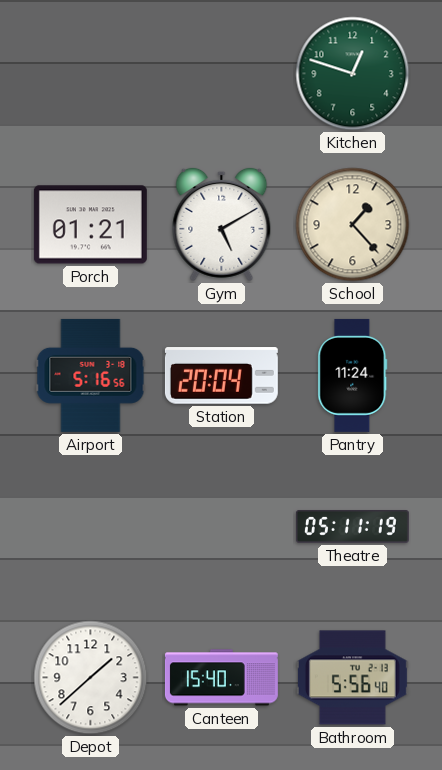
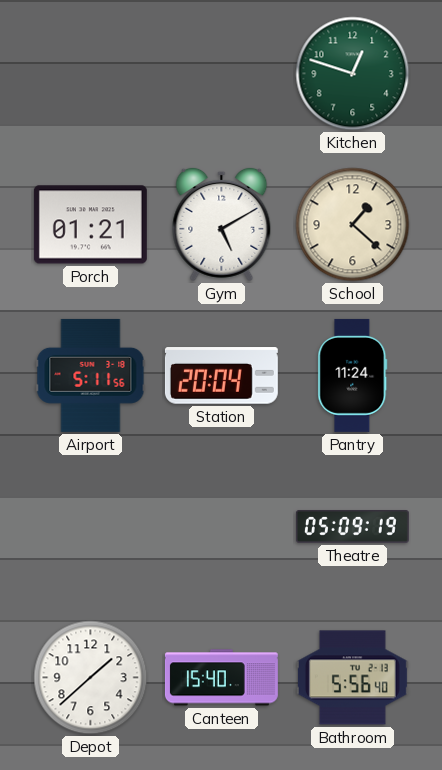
School: 1:23 -> 1:22
Airport: 5:16 -> 5:11
Theatre: 05:11 -> 05:09
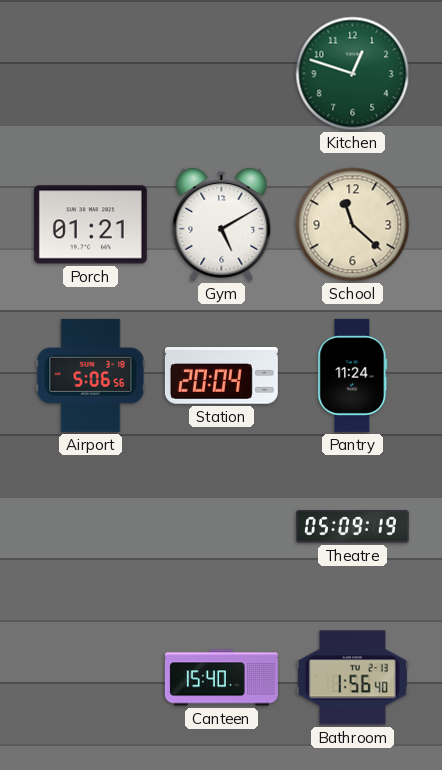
School: 1:22 -> 11:22
Airport: 5:11 -> 5:06
Depot: 1:38 -> none
Bathroom: 5:56 -> 1:56
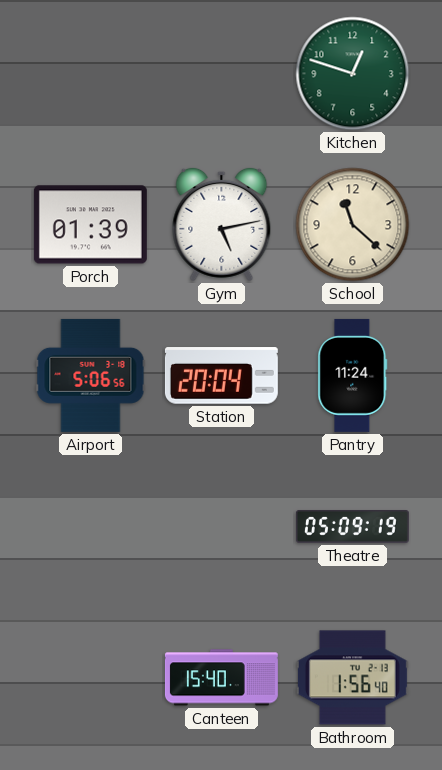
Porch: 01:21 -> 01:39
Gym: 5:10 -> 5:13
